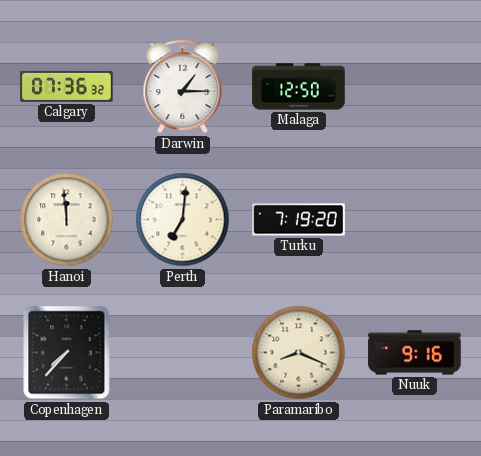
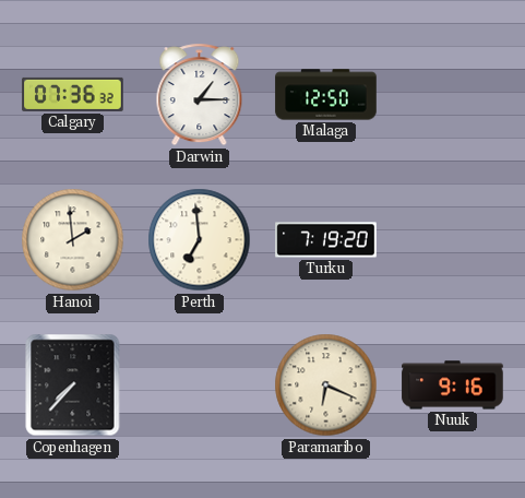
Hanoi: 11:59 -> 1:59
Perth: 7:01 -> 6:59
Paramaribo: 8:19 -> 6:19
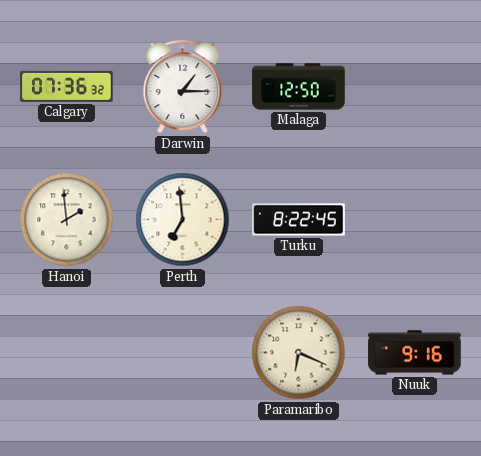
Turku: 7:19 -> 8:22
Copenhagen: 7:37 -> none
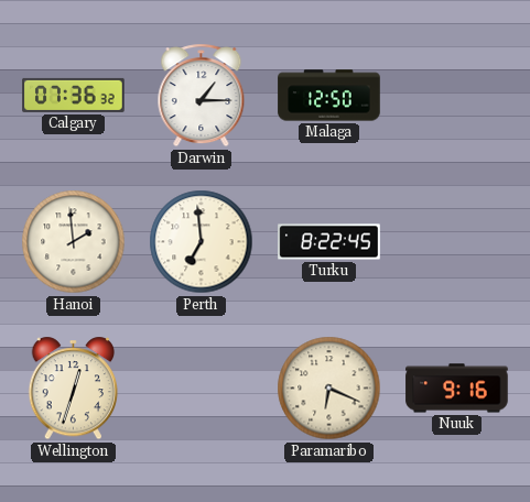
Wellington: none -> 12:33
